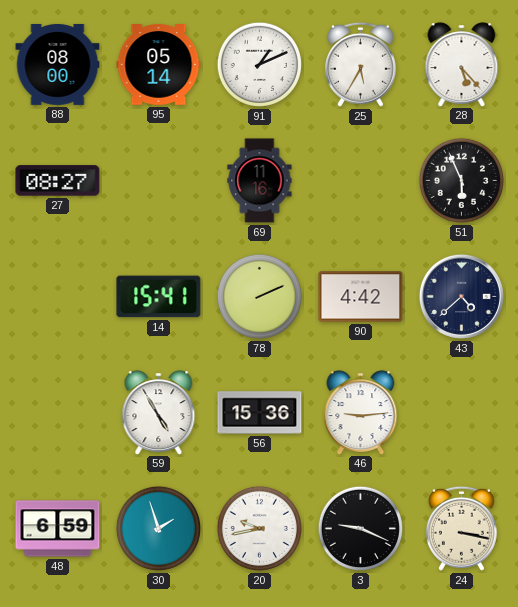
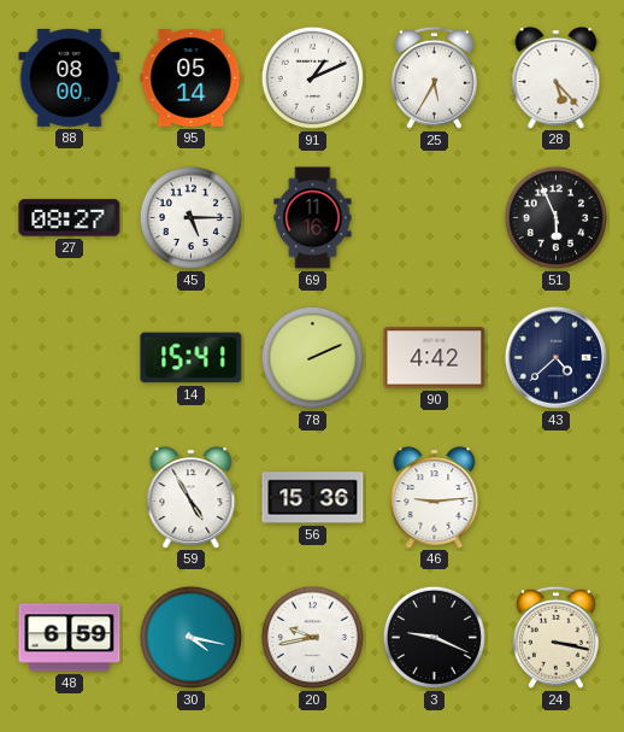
45: none -> 5:15
30: 1:57 -> 4:17
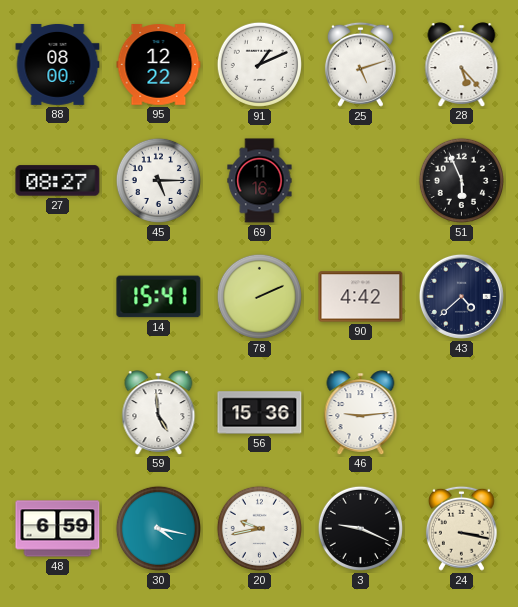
95: 05:14 -> 12:22
25: 5:35 -> 5:12
59: 4:55 -> 4:59
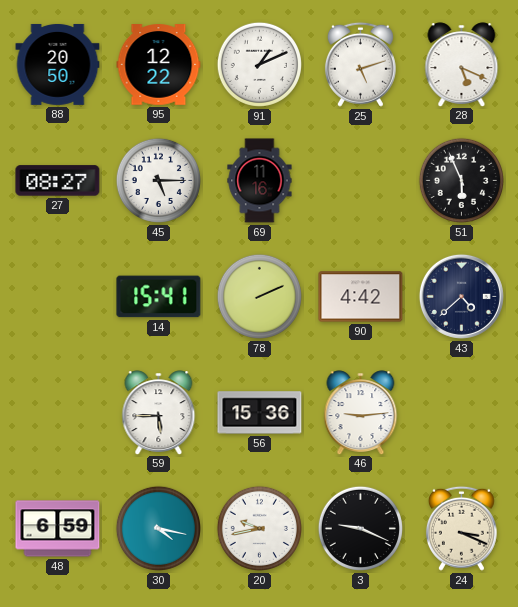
88: 08:00 -> 20:50
28: 5:23 -> 5:19
59: 4:59 -> 5:45
24: 3:17 -> 3:19
